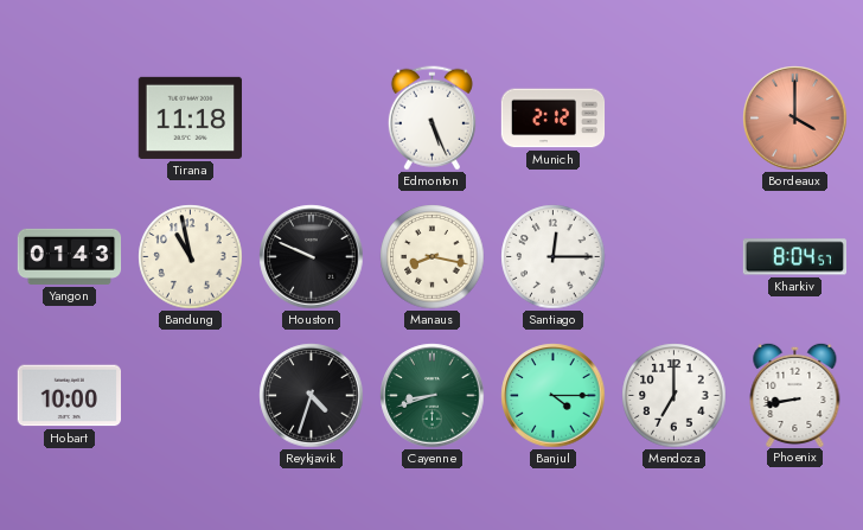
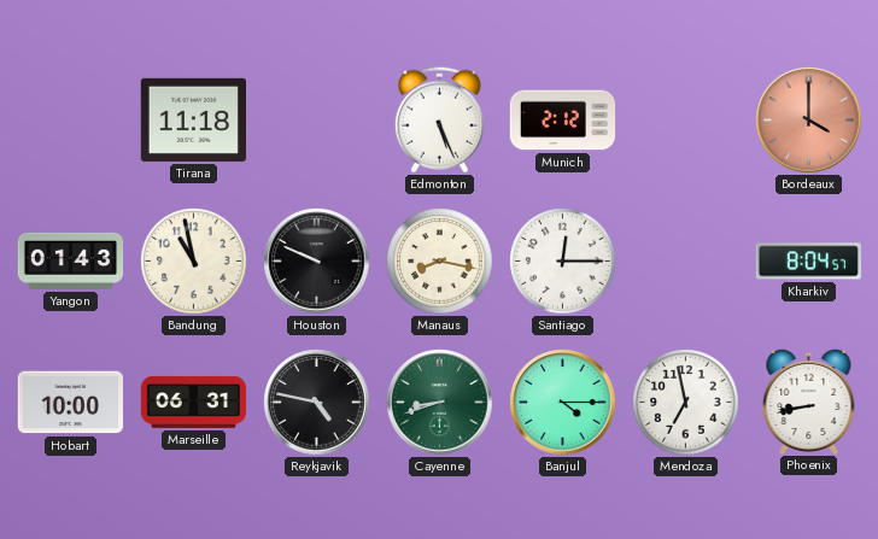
Marseille: none -> 06:31
Reykjavik: 4:33 -> 4:47
Mendoza: 7:00 -> 6:58
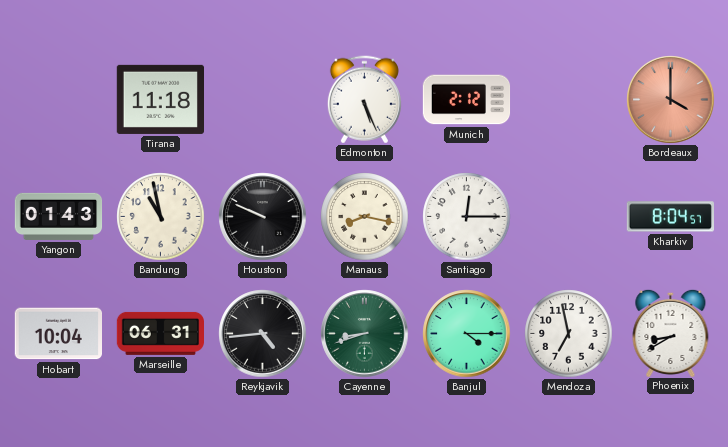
Hobart: 10:00 -> 10:04
Reykjavik: 4:47 -> 4:44
Phoenix: 8:43 -> 8:40
